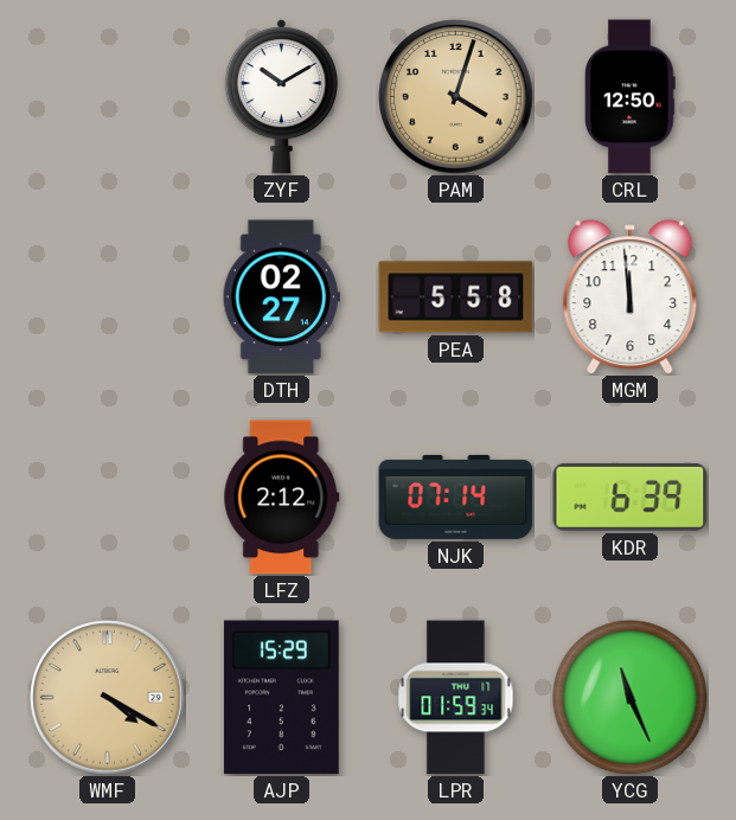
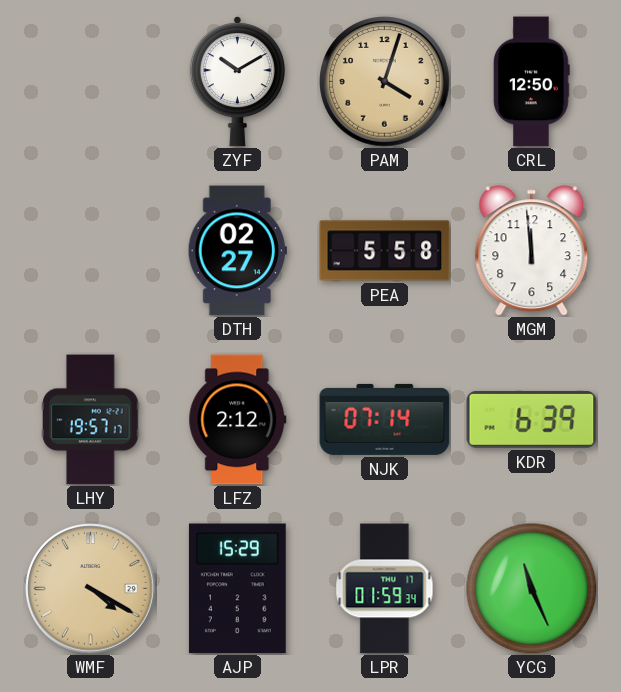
LHY: none -> 19:57
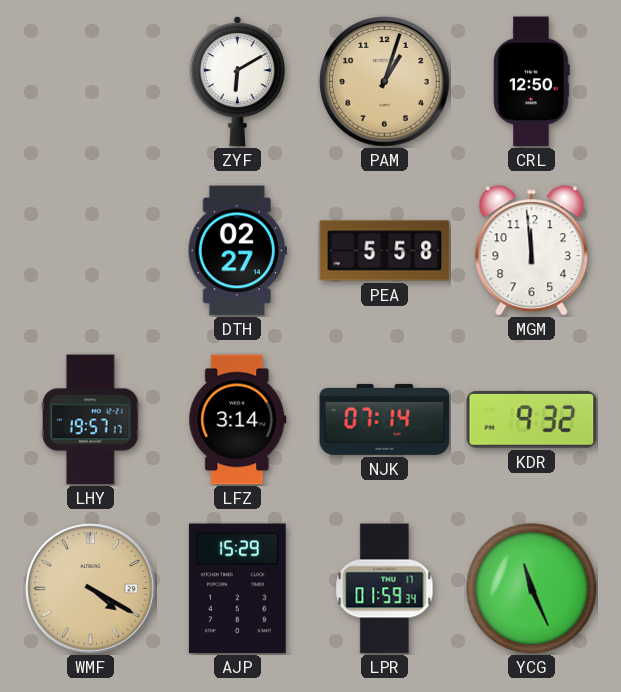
ZYF: 10:10 -> 6:10
PAM: 4:03 -> 1:03
LFZ: 2:12 -> 3:14
KDR: 6:39 -> 9:32
